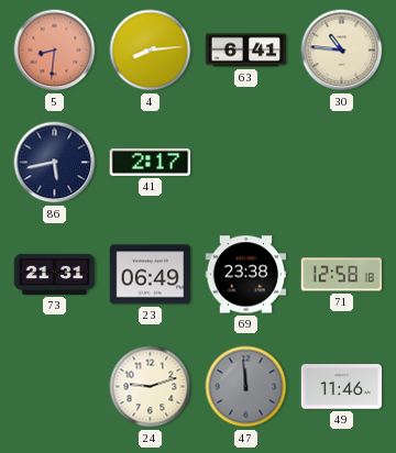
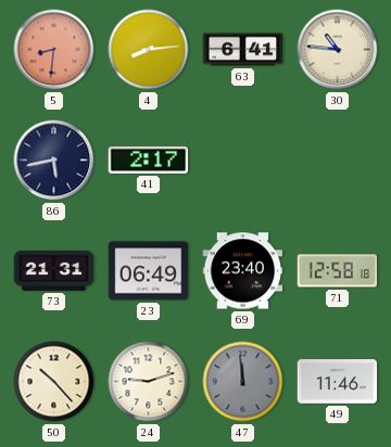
69: 23:38 -> 23:40
50: none -> 10:23
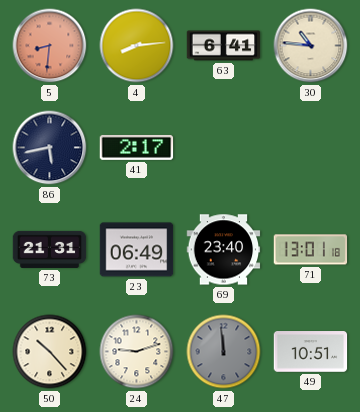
71: 12:58 -> 13:01
49: 11:46 -> 10:51
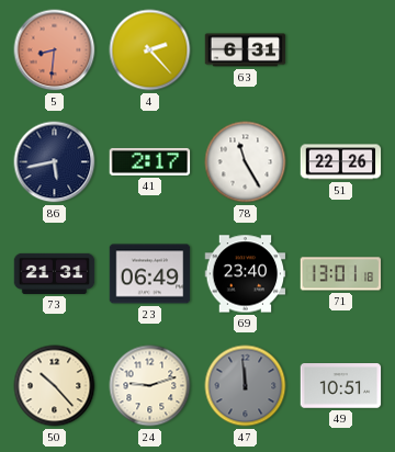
4: 8:14 -> 2:23
63: 6:41 -> 6:31
30: 10:46 -> none
78: none -> 11:25
51: none -> 22:26
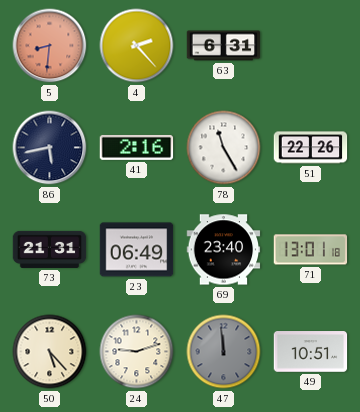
41: 2:17 -> 2:16
50: 10:23 -> 5:23
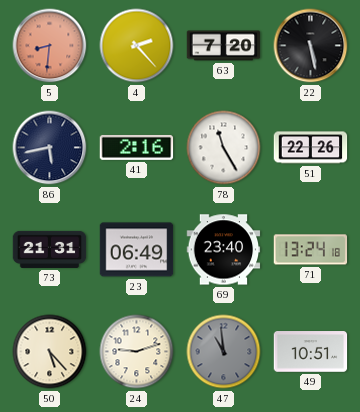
63: 6:31 -> 7:20
22: none -> 5:28
71: 13:01 -> 13:24
47: 11:59 -> 10:59
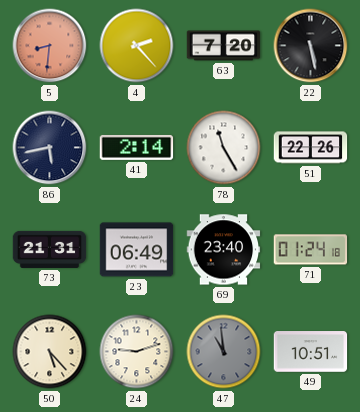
41: 2:16 -> 2:14
71: 13:24 -> 01:24
